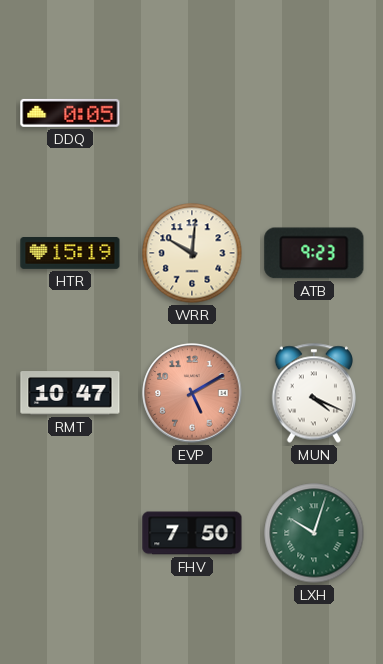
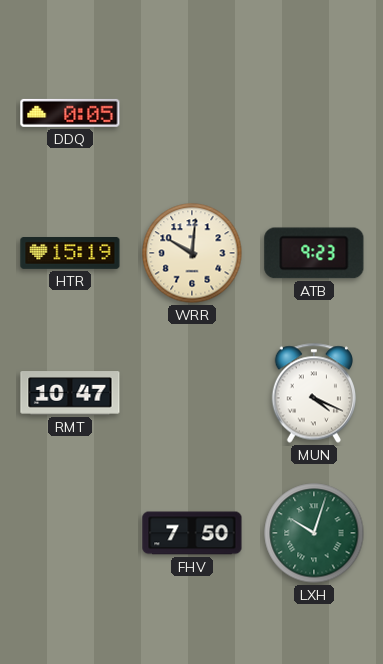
EVP: 5:10 -> none
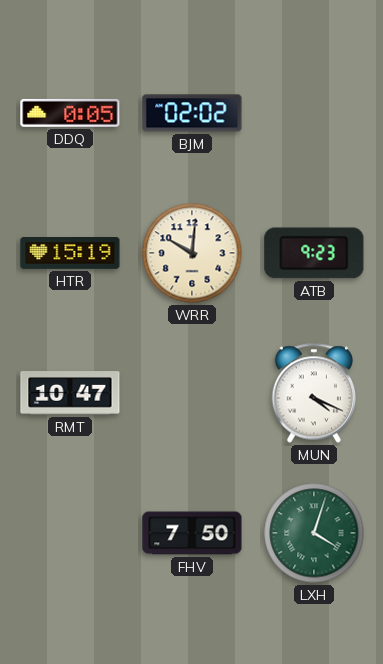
BJM: none -> 02:02
LXH: 10:03 -> 4:03
